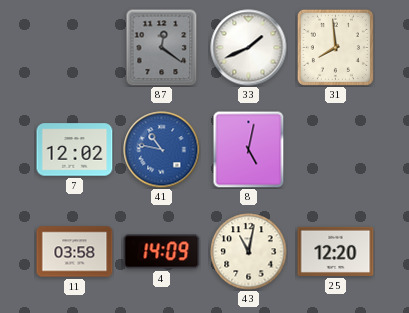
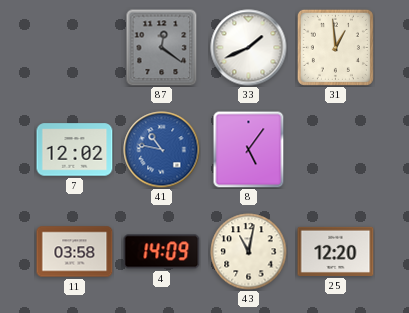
31: 7:59 -> 12:59
8: 5:02 -> 5:06
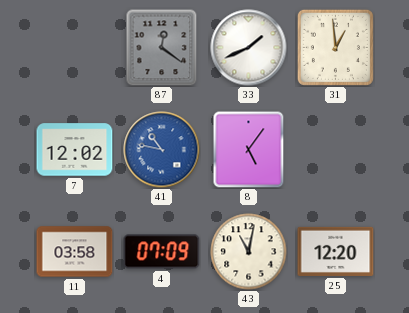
4: 14:09 -> 07:09
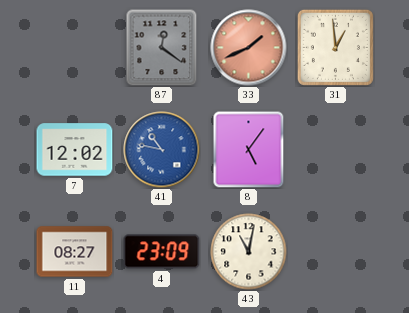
33 dial: white -> salmon
11: 03:58 -> 08:27
4: 07:09 -> 23:09
25: 12:20 -> none
